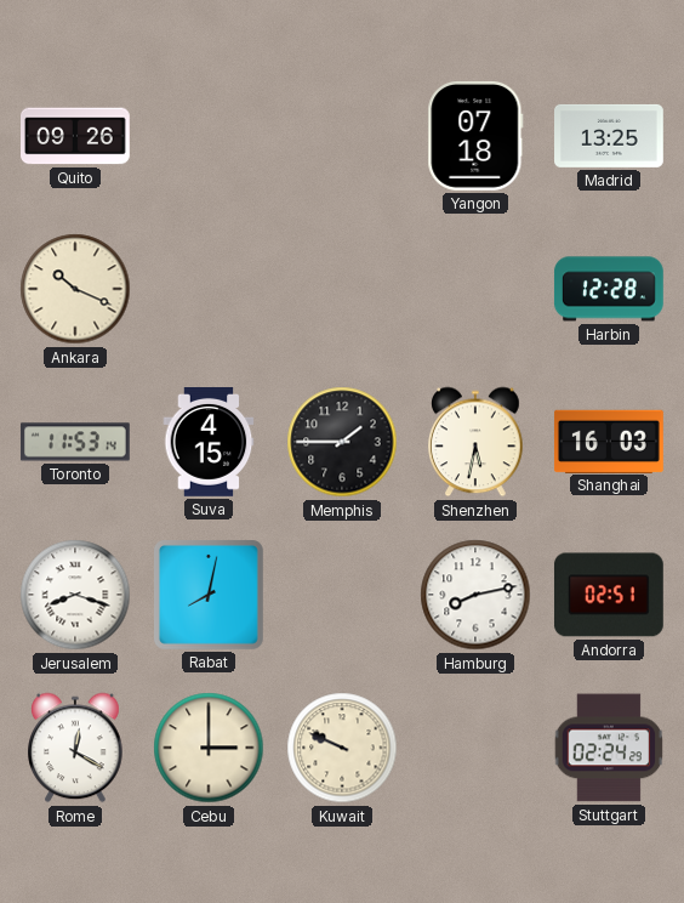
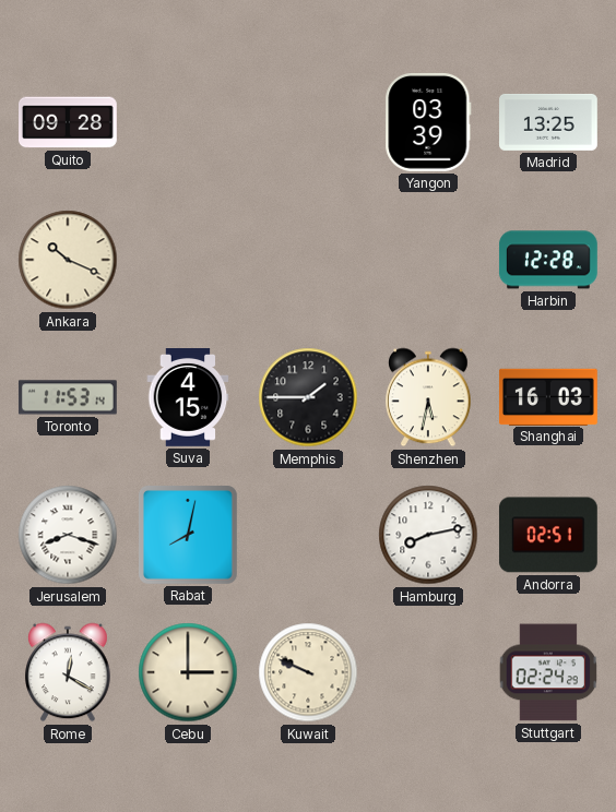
Quito: 09:26 -> 09:28
Yangon: 07:18 -> 03:39
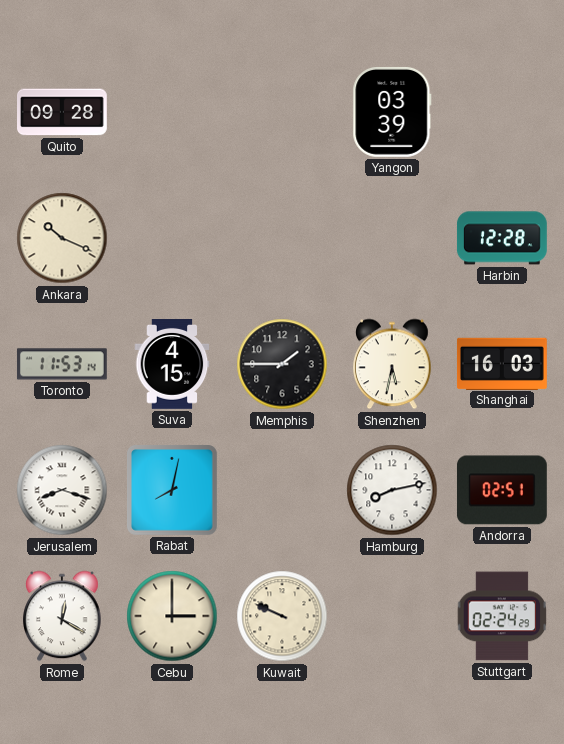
Madrid: 13:25 -> none
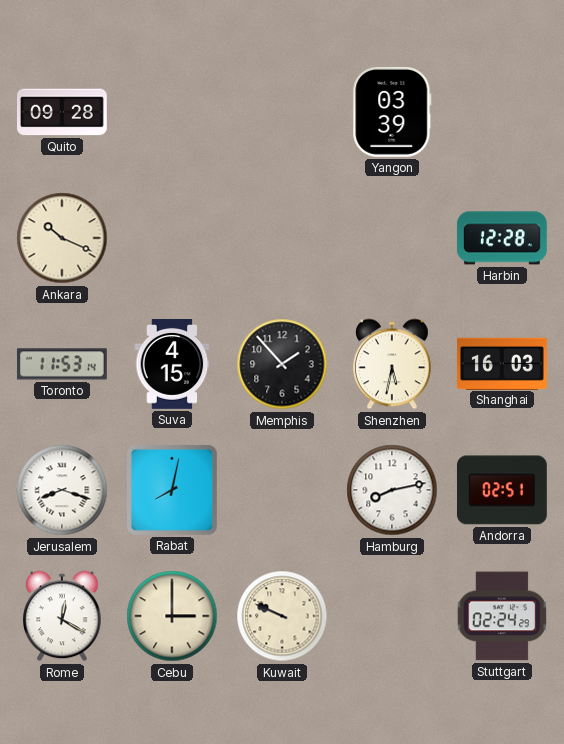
Memphis: 1:45 -> 1:53
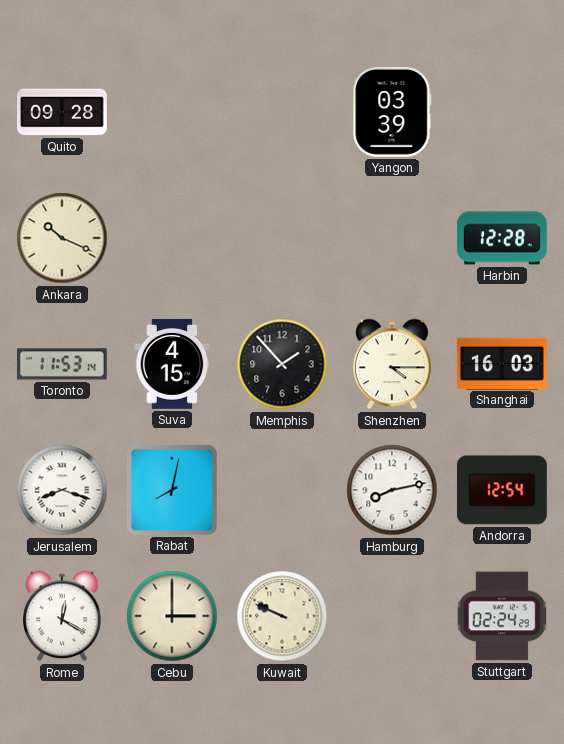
Shenzhen: 5:32 -> 4:15
Andorra: 02:51 -> 12:54
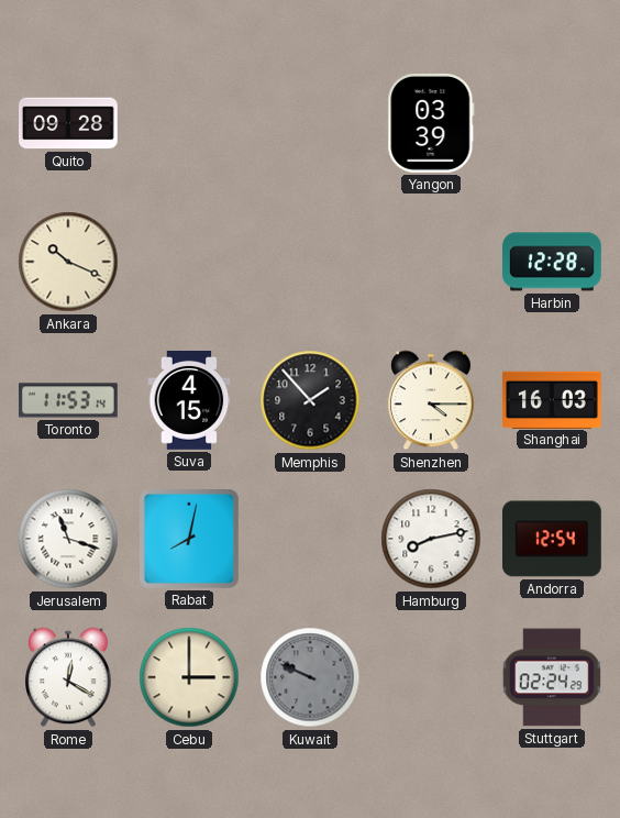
Jerusalem: 8:18 -> 11:18
Kuwait dial: cream -> grey
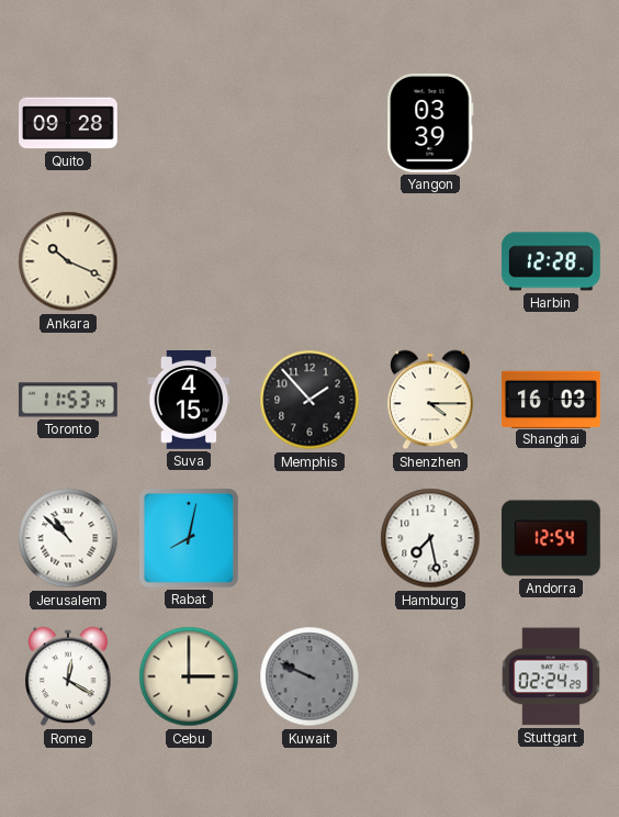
Jerusalem: 11:18 -> 10:52
Hamburg: 8:13 -> 7:28
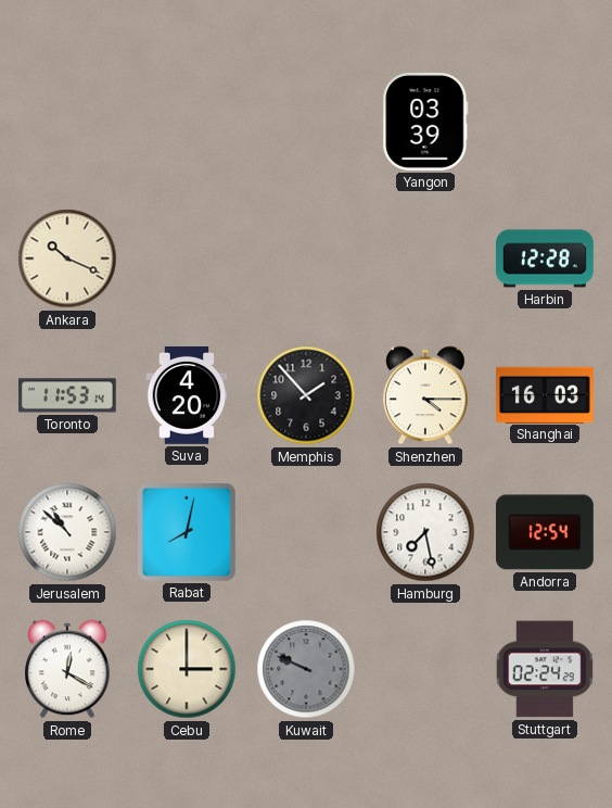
Quito: 09:28 -> none
Suva: 4:15 -> 4:20
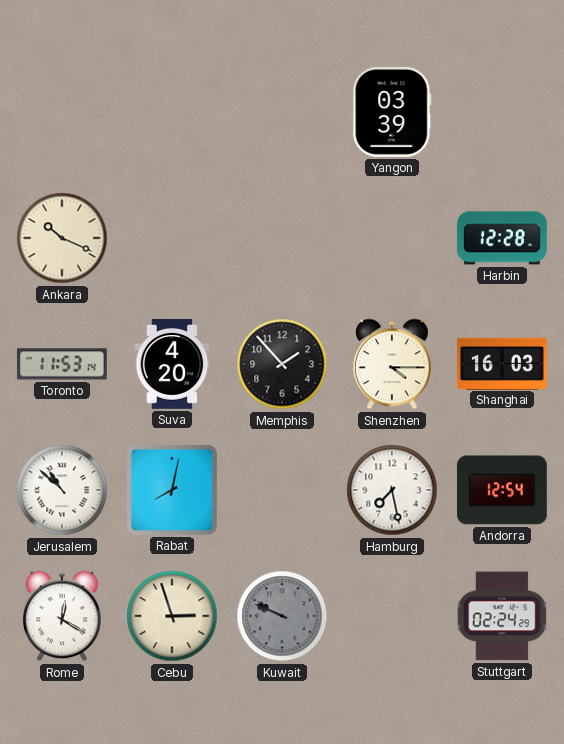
Cebu: 3:00 -> 2:57
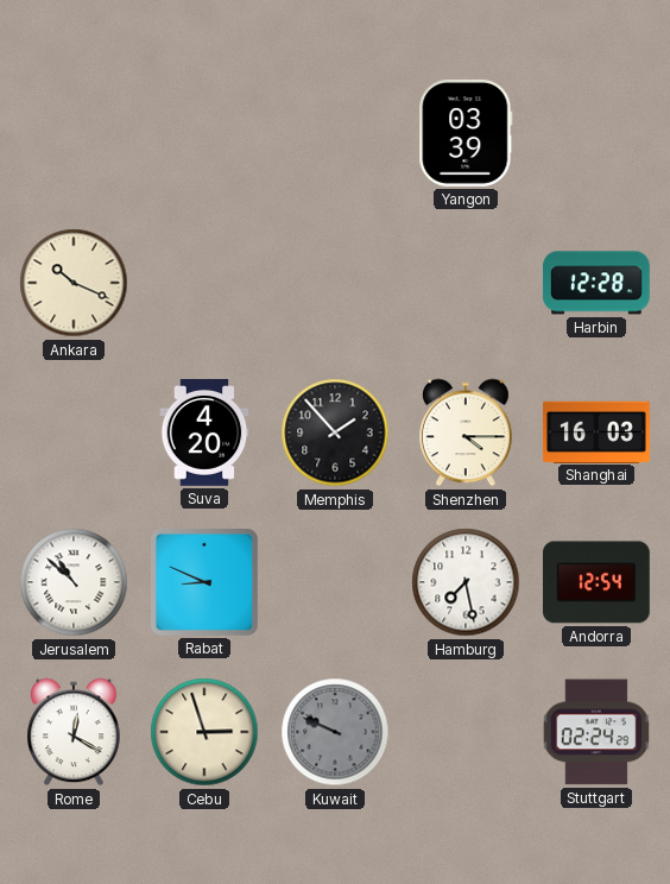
Toronto: 11:53 -> none
Rabat: 8:02 -> 8:49
